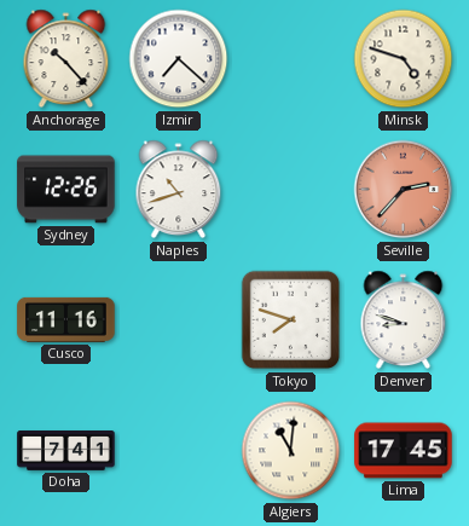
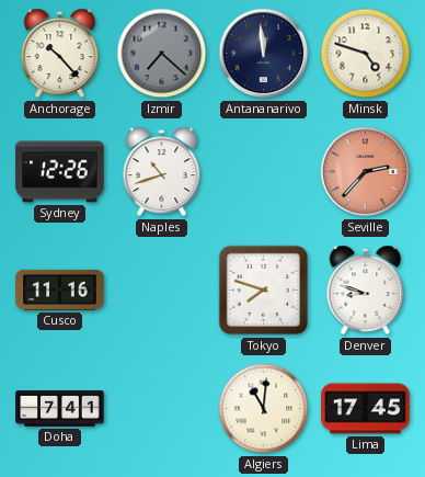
Izmir dial: white -> grey
Antananarivo: none -> 11:59
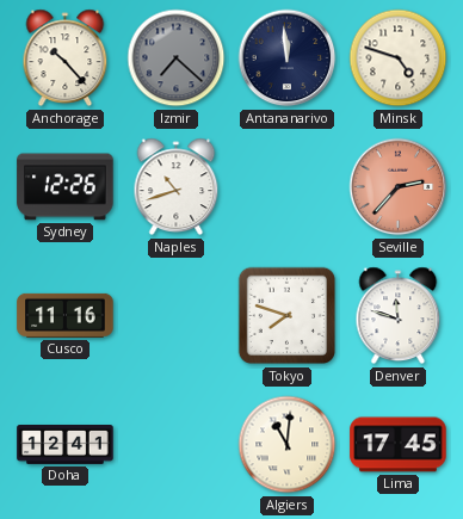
Denver: 8:48 -> 11:48
Doha: 7:41 -> 12:41
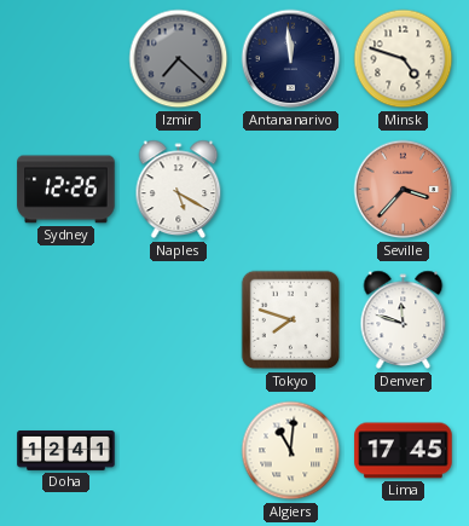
Anchorage: 10:23 -> none
Naples: 10:42 -> 5:20
Seville: 2:37 -> 3:37
Cusco: 11:16 -> none
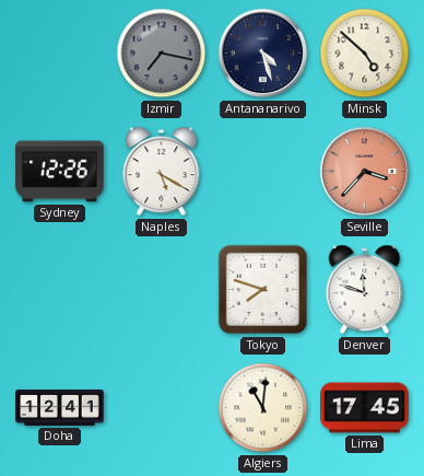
Izmir: 7:22 -> 7:17
Antananarivo: 11:59 -> 4:27
Minsk: 4:48 -> 4:52
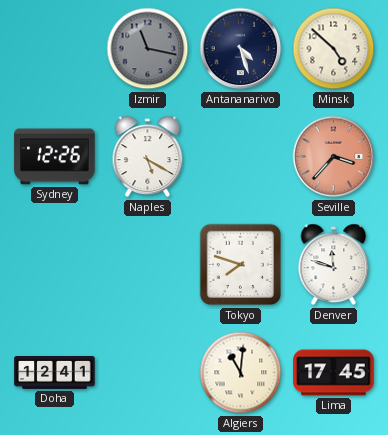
Izmir: 7:17 -> 11:17
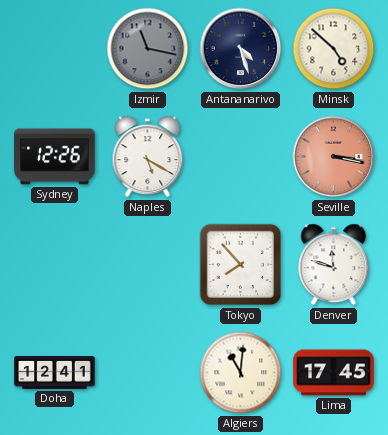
Seville: 3:37 -> 3:17
Tokyo: 7:48 -> 7:53
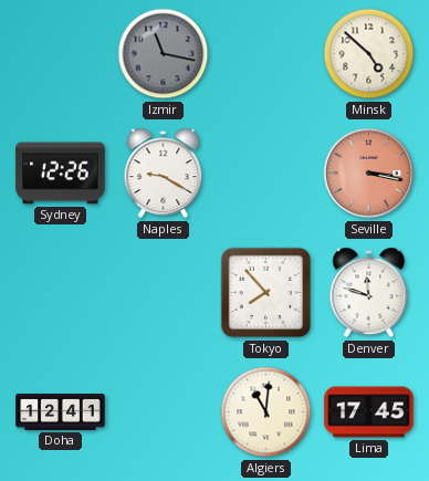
Antananarivo: 4:27 -> none
Naples: 5:20 -> 9:20
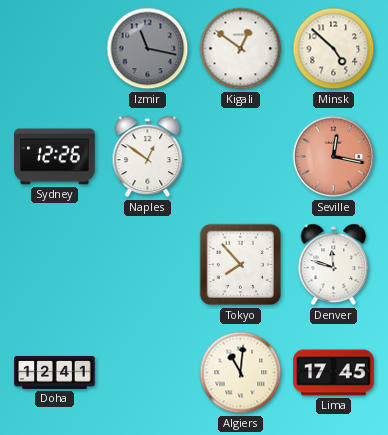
Kigali: none -> 12:51
Naples: 9:20 -> 12:51
Seville: 3:17 -> 12:17
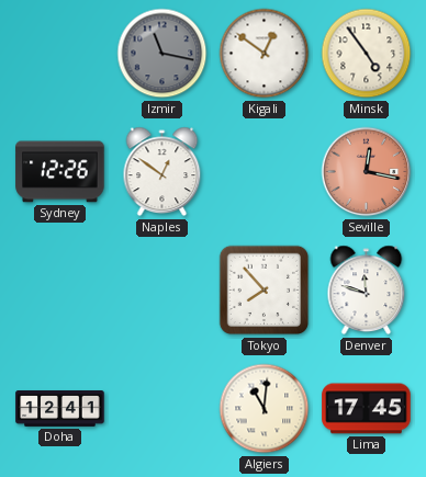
Minsk: 4:52 -> 4:54
